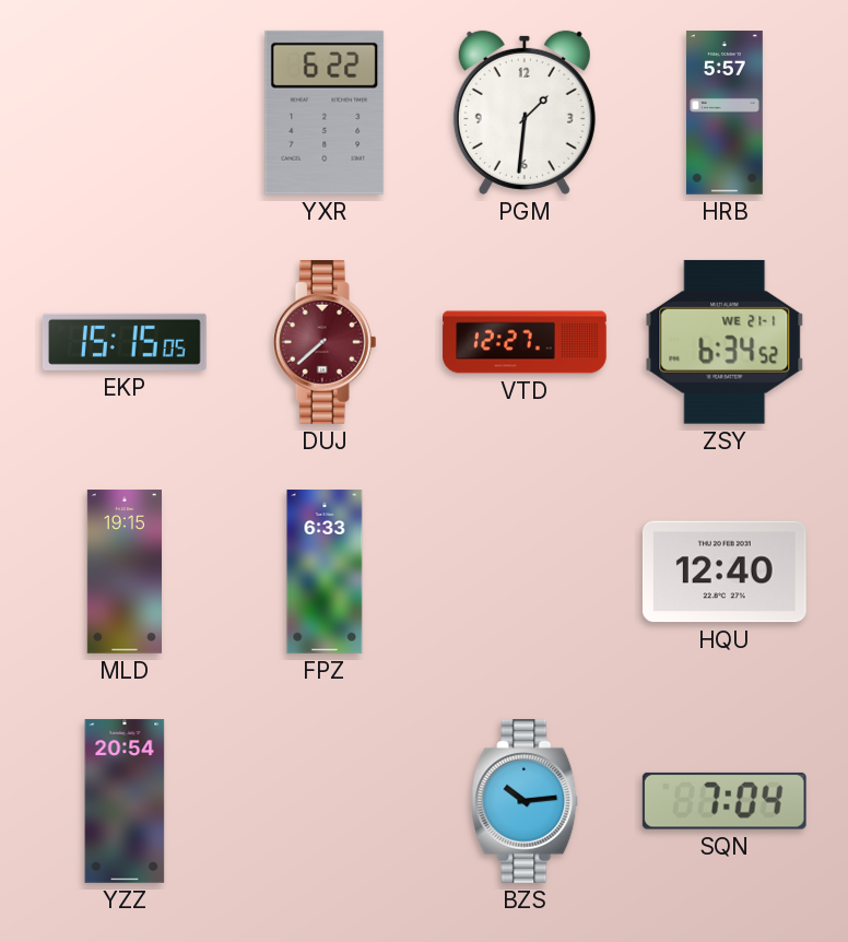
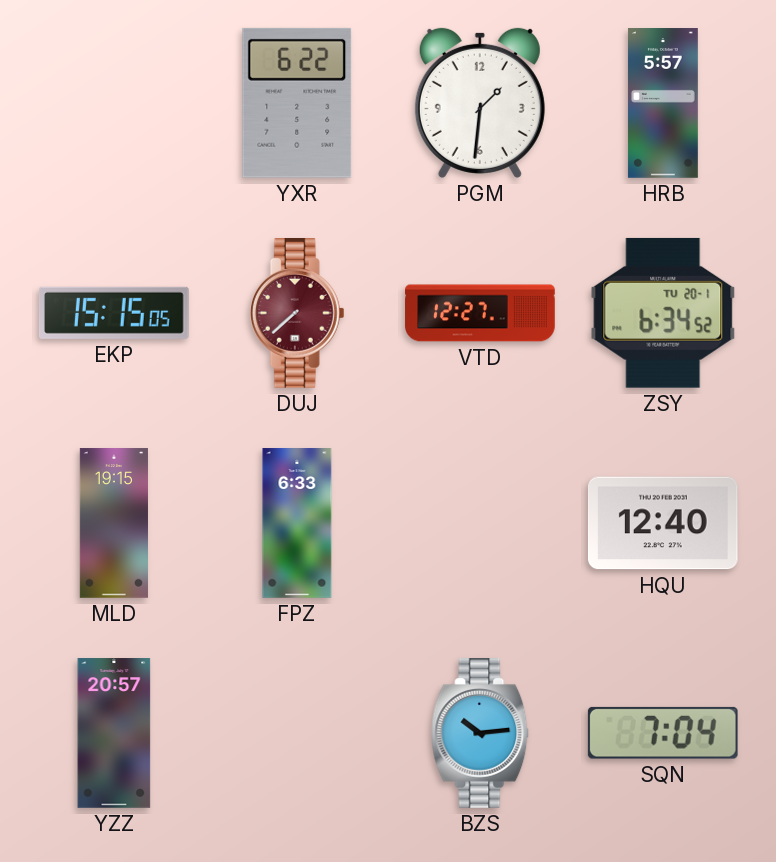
ZSY date: WE 21-1 -> TU 20-1
YZZ: 20:54 -> 20:57
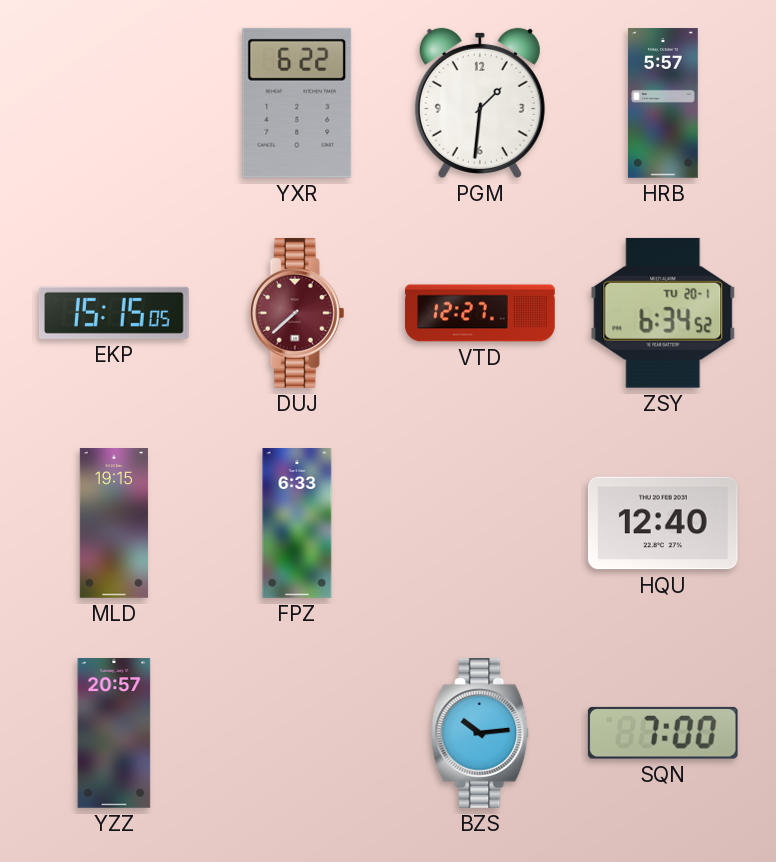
SQN: 7:04 -> 7:00
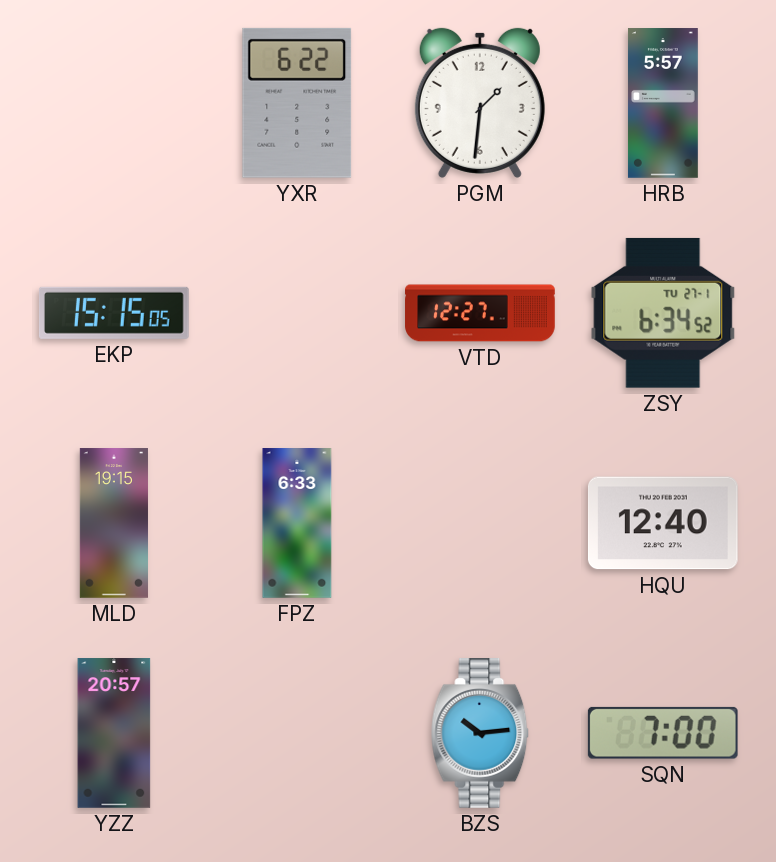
DUJ: 7:38 -> none
ZSY date: TU 20-1 -> TU 27-1
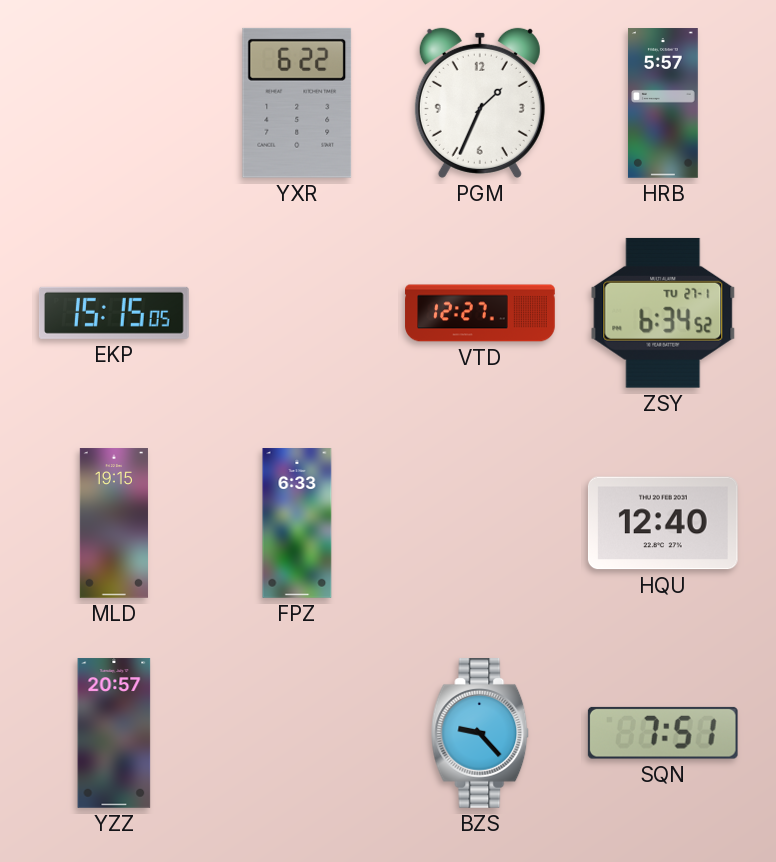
PGM: 1:31 -> 1:34
BZS: 10:14 -> 9:23
SQN: 7:00 -> 7:51
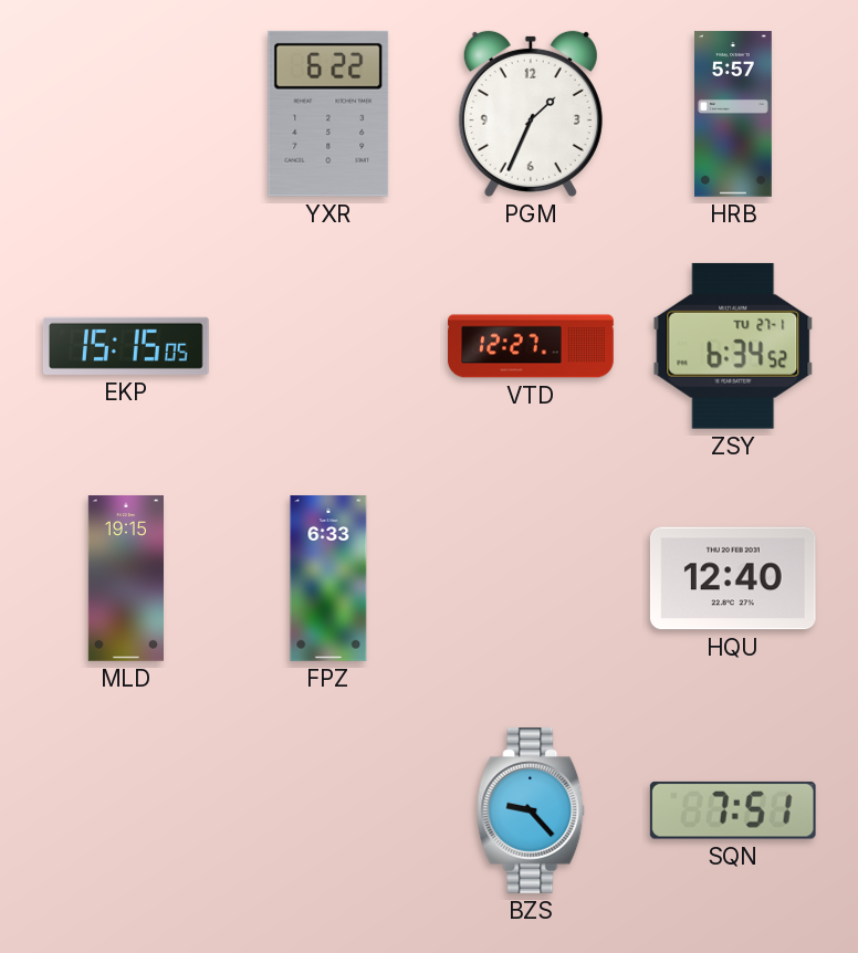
YZZ: 20:57 -> none
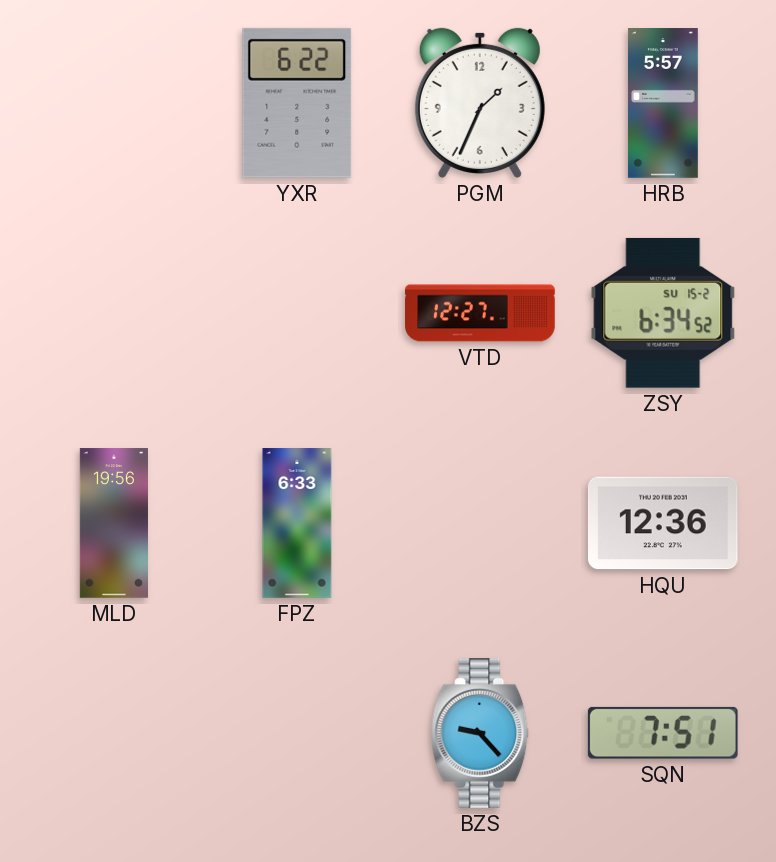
EKP: 15:15 -> none
ZSY date: TU 27-1 -> SU 15-2
MLD: 19:15 -> 19:56
HQU: 12:40 -> 12:36
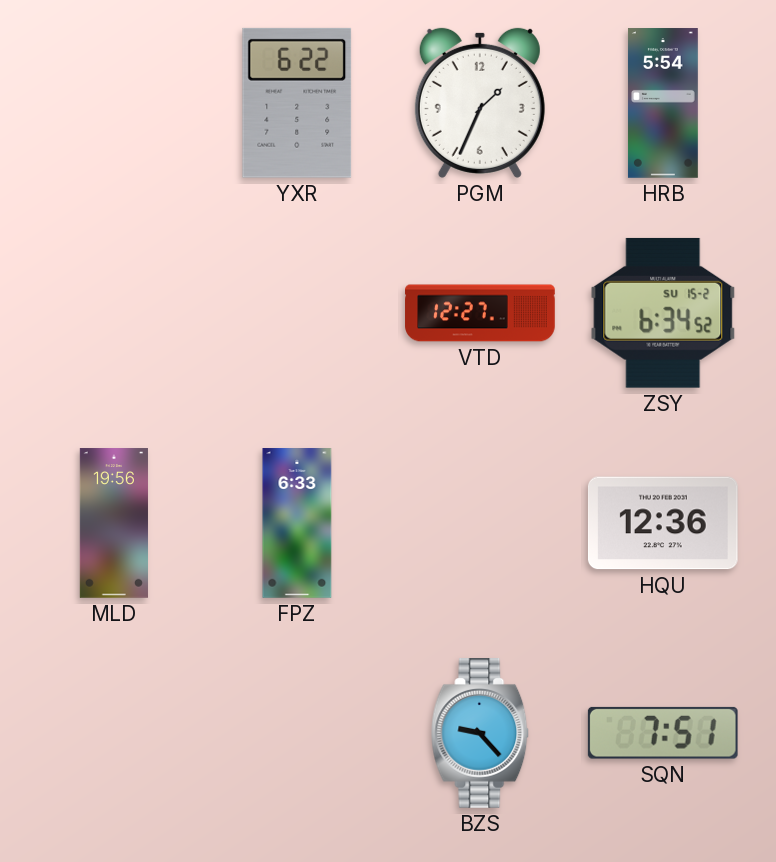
HRB: 5:57 -> 5:54
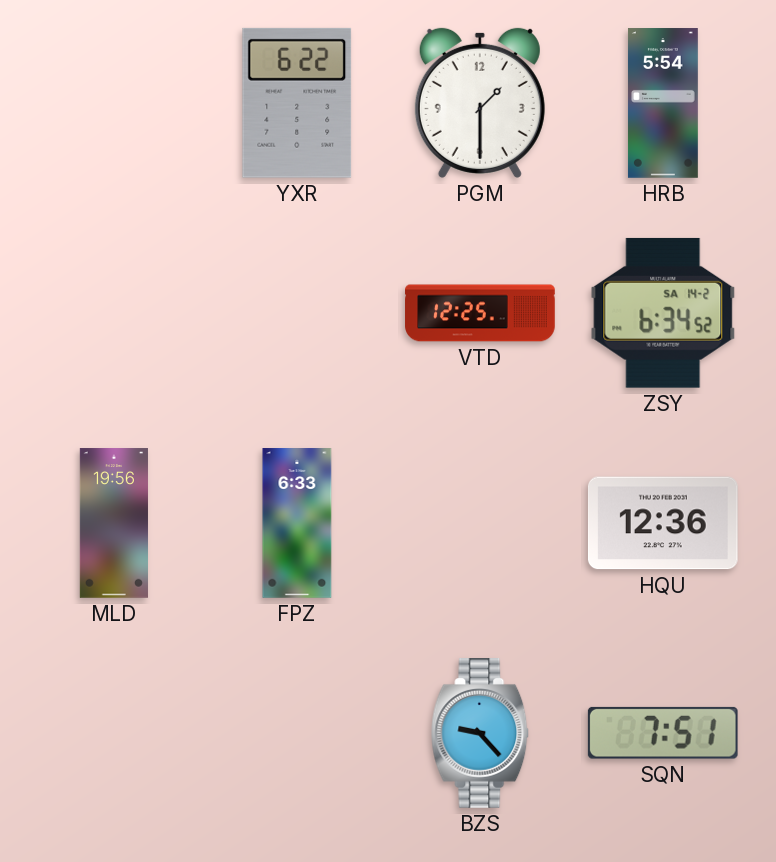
PGM: 1:34 -> 1:30
VTD: 12:27 -> 12:25
ZSY date: SU 15-2 -> SA 14-2
